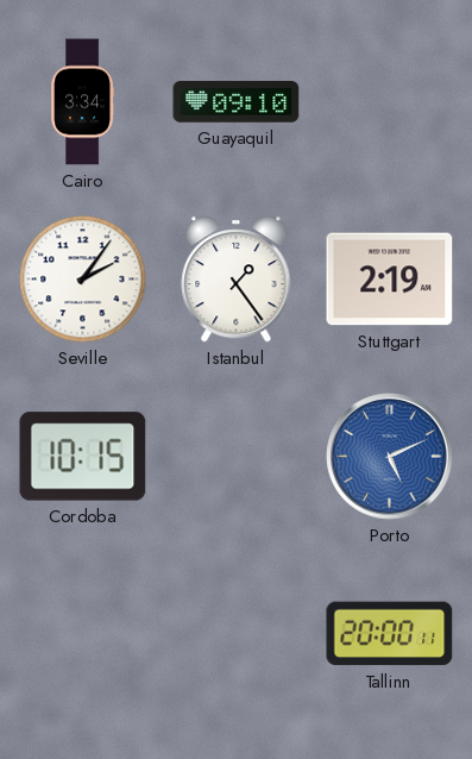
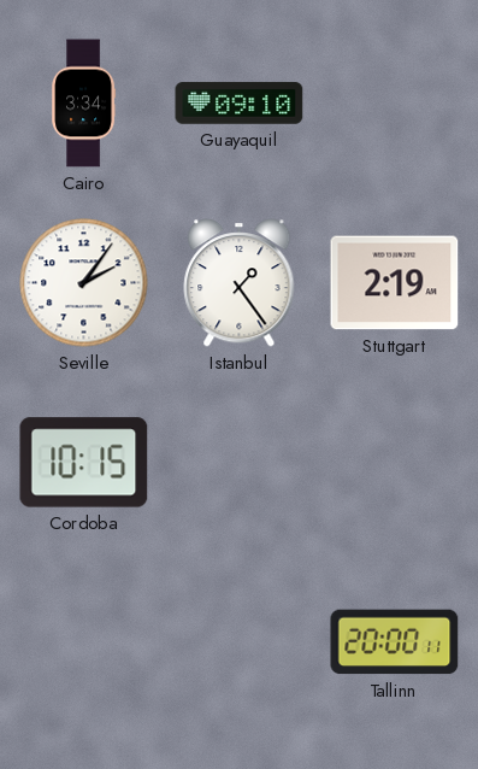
Porto: 5:11 -> none
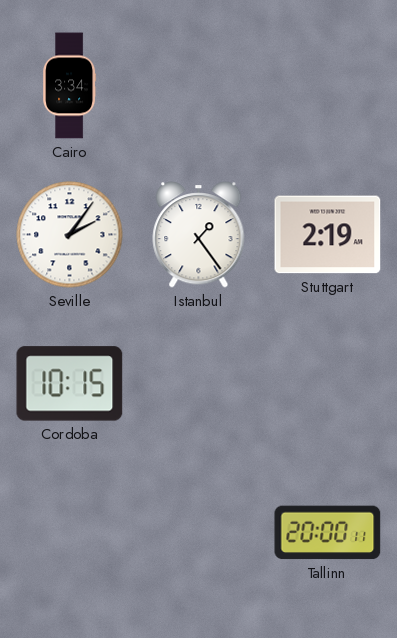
Guayaquil: 09:10 -> none
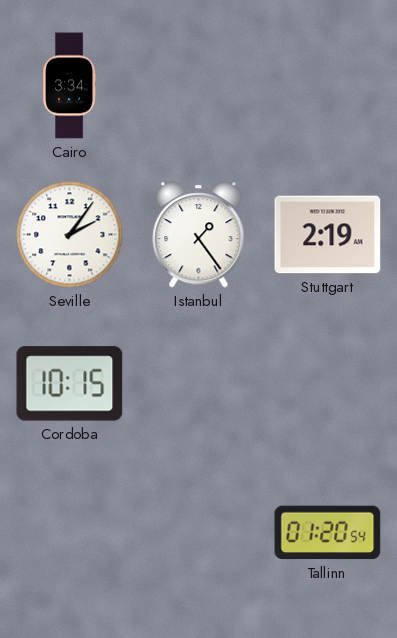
Tallinn: 20:00 -> 01:20
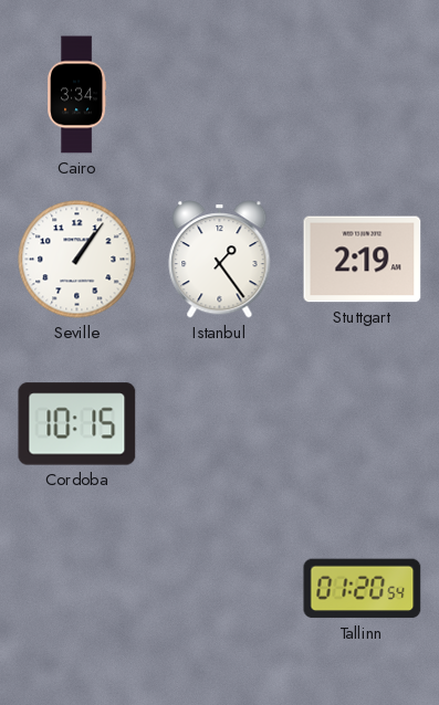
Seville: 2:06 -> 1:06
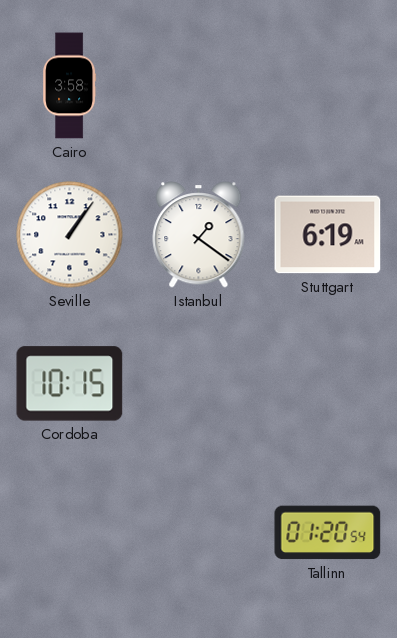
Cairo: 3:34 -> 3:58
Istanbul: 1:24 -> 1:21
Stuttgart: 2:19 -> 6:19
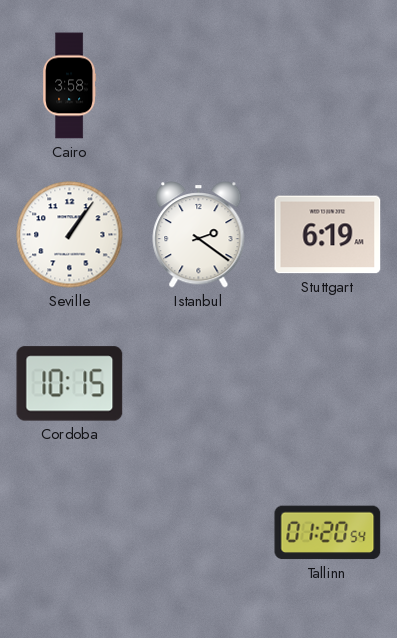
Istanbul: 1:21 -> 2:21
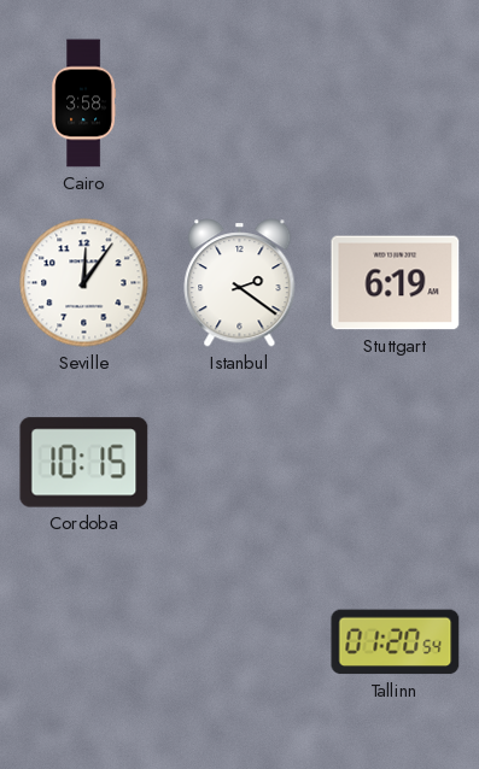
Seville: 1:06 -> 12:06
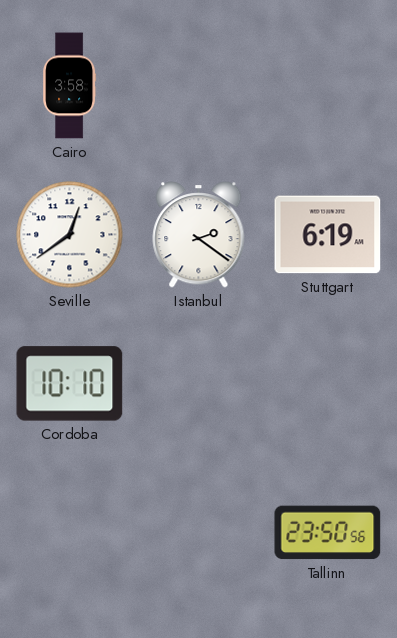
Seville: 12:06 -> 12:39
Cordoba: 10:15 -> 10:10
Tallinn: 01:20 -> 23:50
